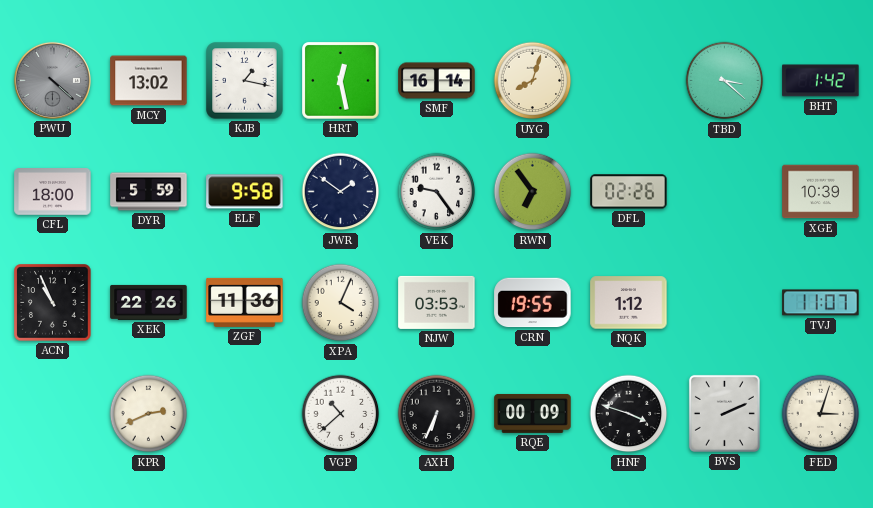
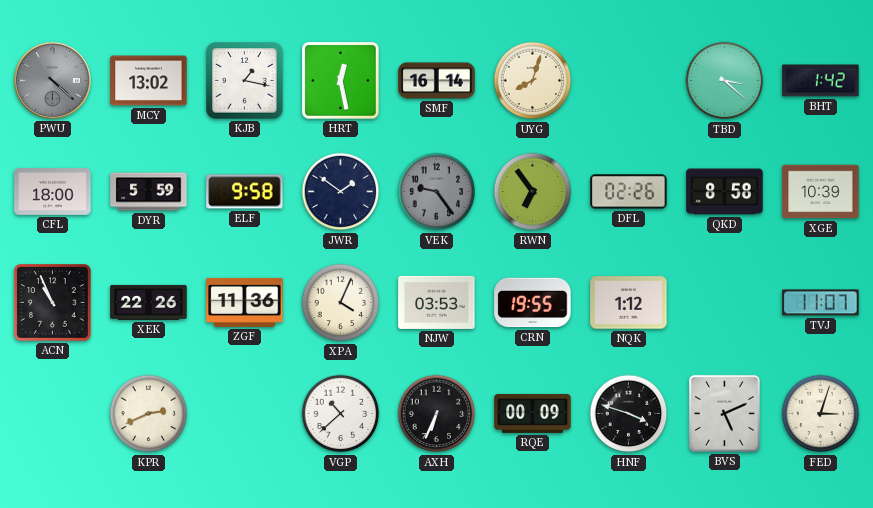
VEK dial: white -> grey
QKD: none -> 8:58
BVS: 2:11 -> 5:11
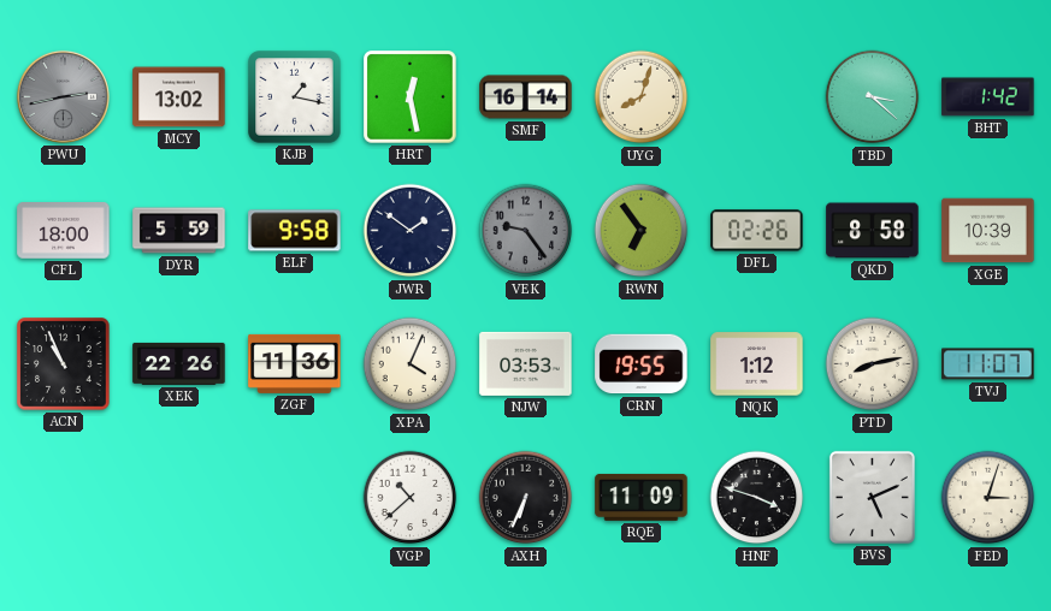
PWU: 4:22 -> 2:43
PTD: none -> 8:13
KPR: 2:41 -> none
RQE: 00:09 -> 11:09
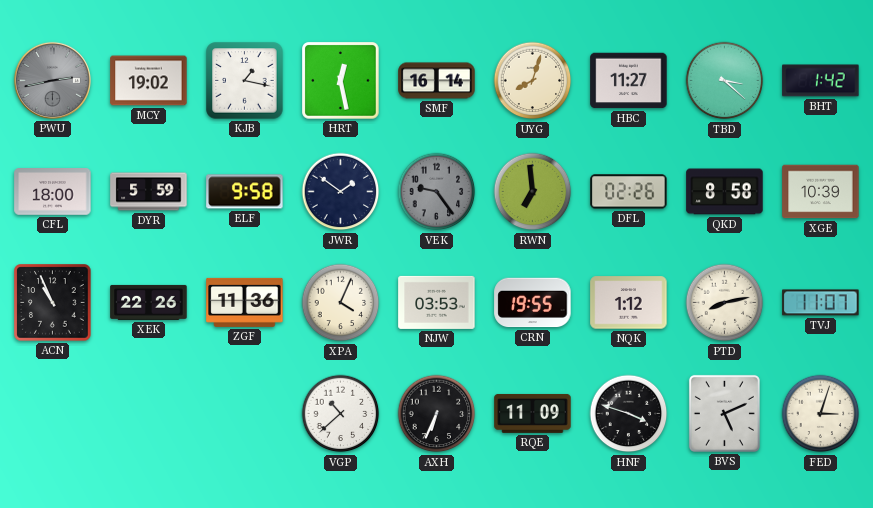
MCY: 13:02 -> 19:02
HBC: none -> 11:27
RWN: 6:54 -> 6:59
